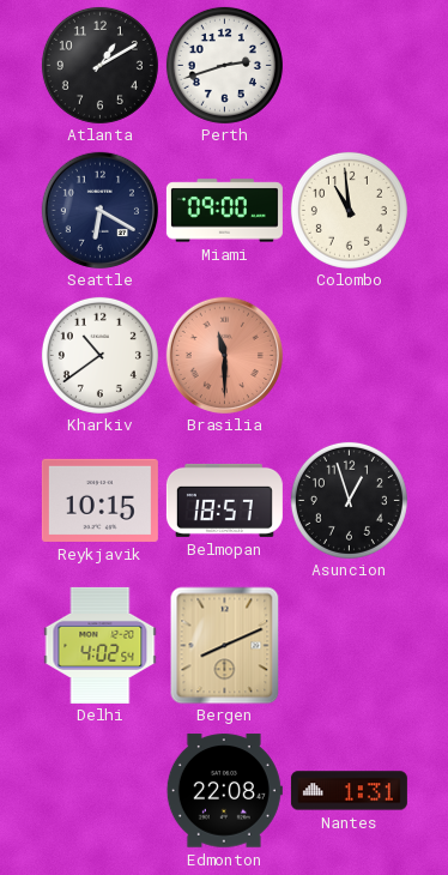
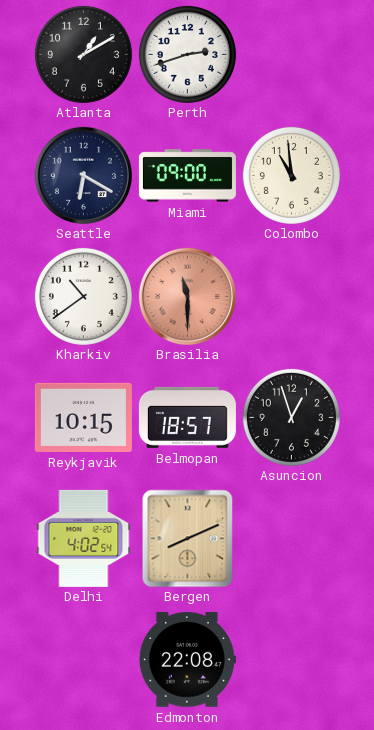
Nantes: 1:31 -> none
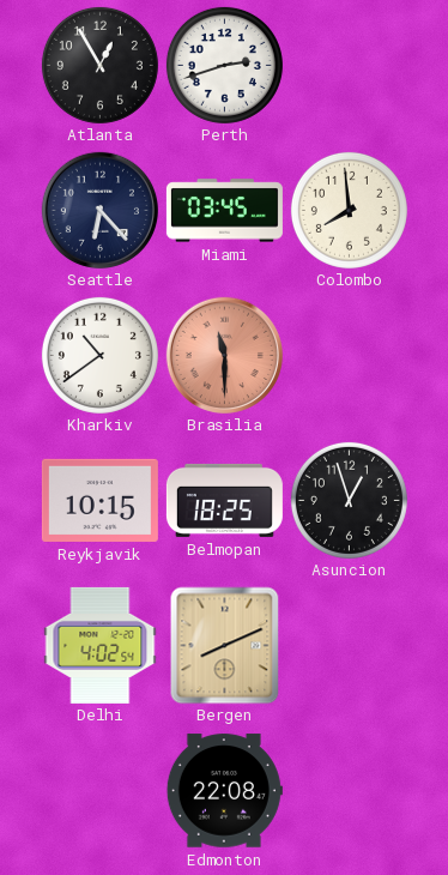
Atlanta: 1:10 -> 12:55
Seattle: 6:20 -> 6:23
Miami: 09:00 -> 03:45
Colombo: 10:59 -> 7:59
Belmopan: 18:57 -> 18:25
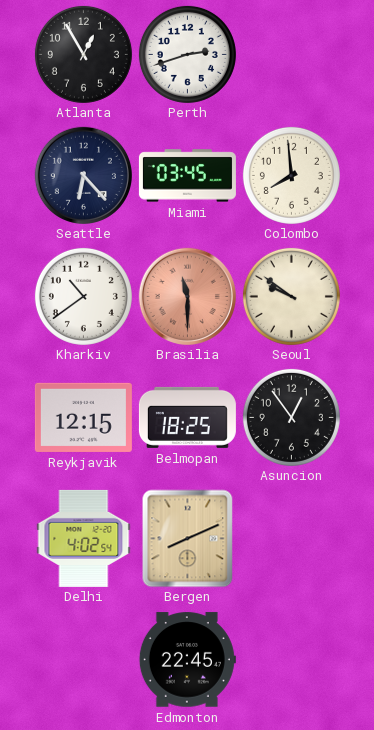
Seoul: none -> 9:51
Reykjavik: 10:15 -> 12:15
Asuncion: 12:57 -> 12:54
Edmonton: 22:08 -> 22:45
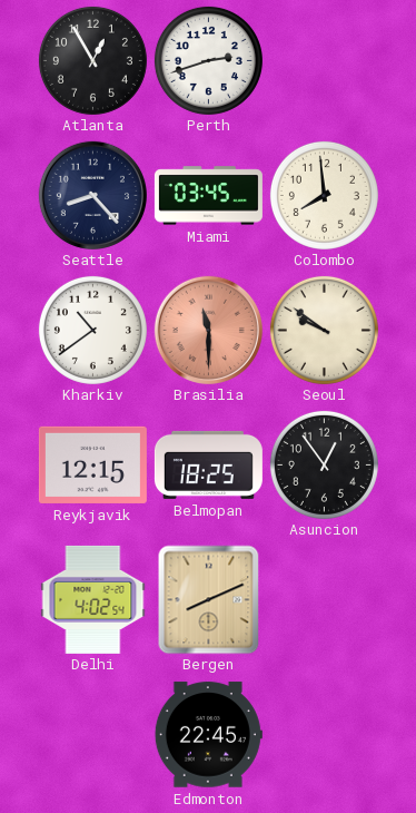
Seattle: 6:23 -> 8:23
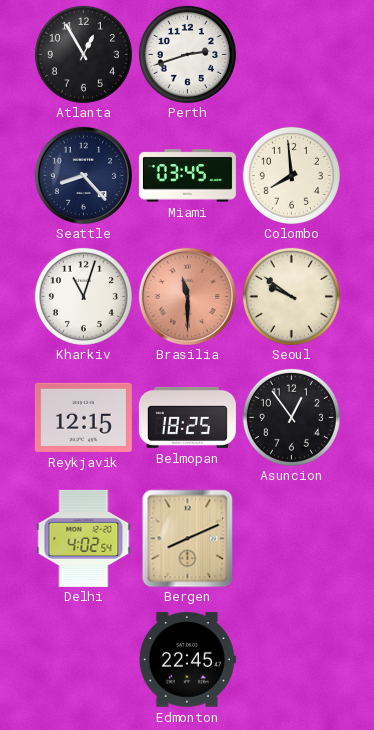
Kharkiv: 10:39 -> 11:03
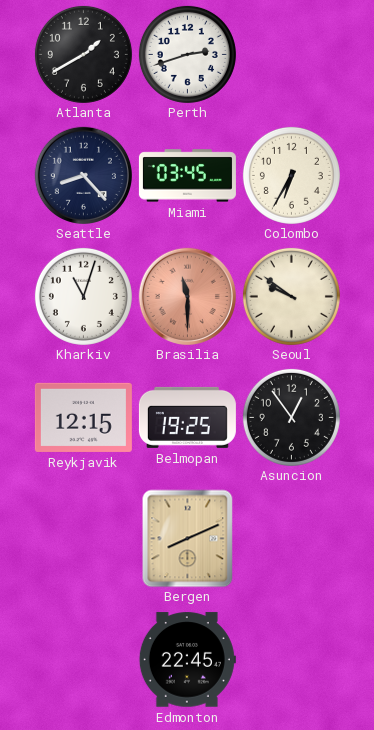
Atlanta: 12:55 -> 1:40
Colombo: 7:59 -> 6:35
Belmopan: 18:25 -> 19:25
Delhi: 4:02 -> none
